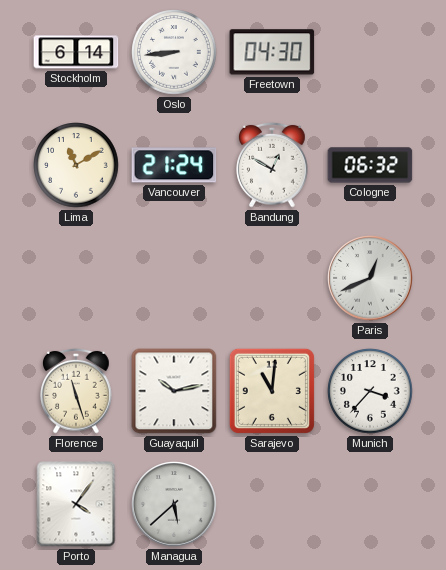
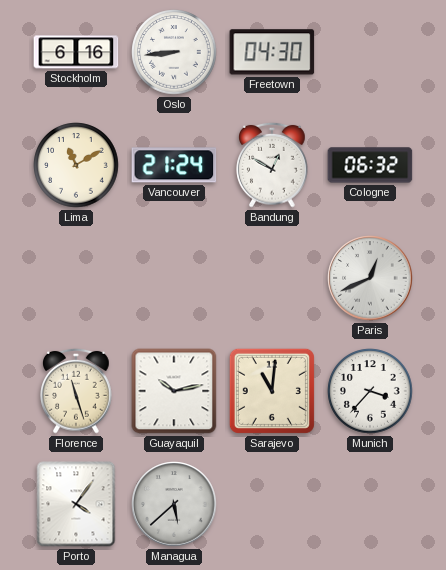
Stockholm: 6:14 -> 6:16
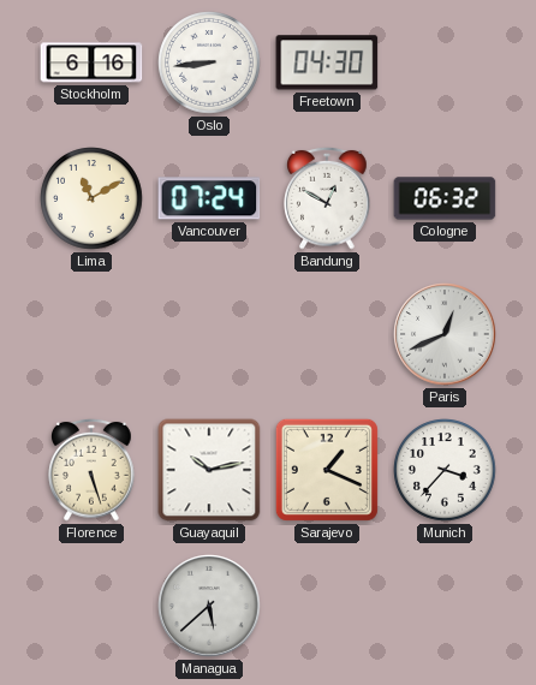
Vancouver: 21:24 -> 07:24
Florence: 11:27 -> 5:27
Sarajevo: 11:01 -> 1:19
Porto: 4:06 -> none
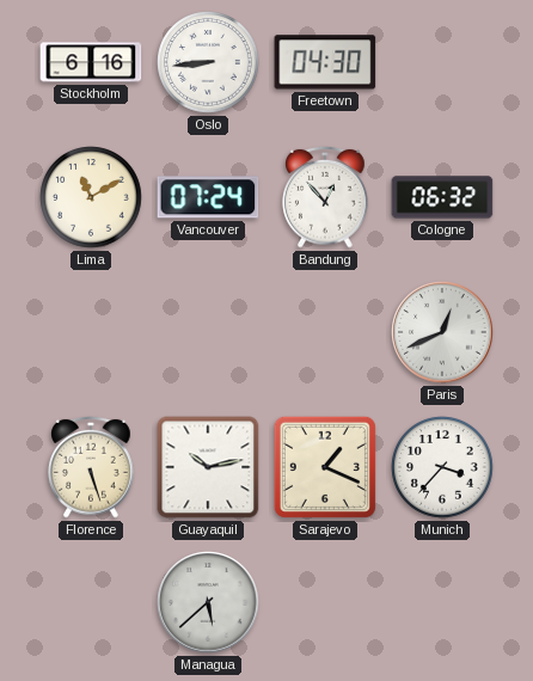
Bandung: 12:50 -> 12:53
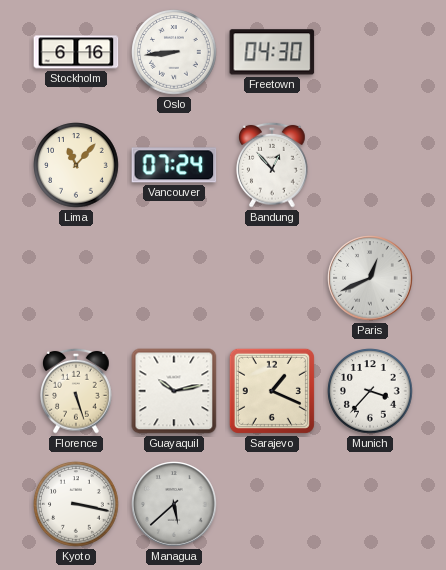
Lima: 11:10 -> 11:07
Cologne: 06:32 -> none
Kyoto: none -> 3:17
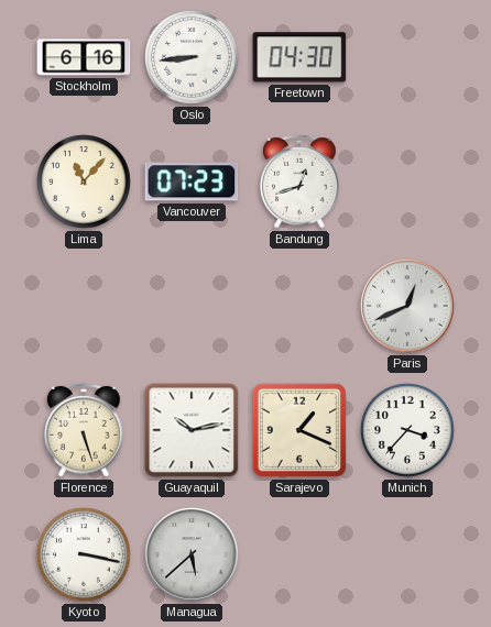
Vancouver: 07:24 -> 07:23
Bandung: 12:53 -> 12:42
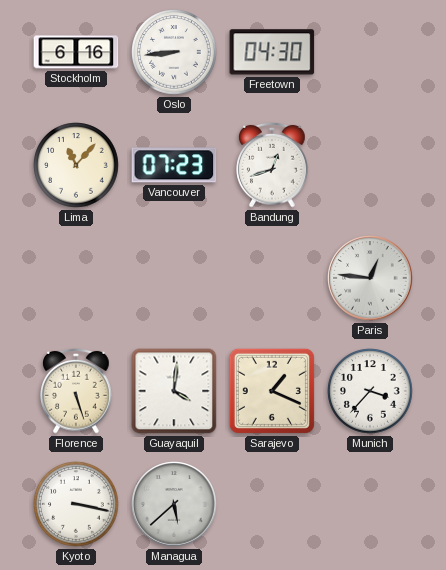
Paris: 12:41 -> 12:46
Guayaquil: 10:13 -> 4:01
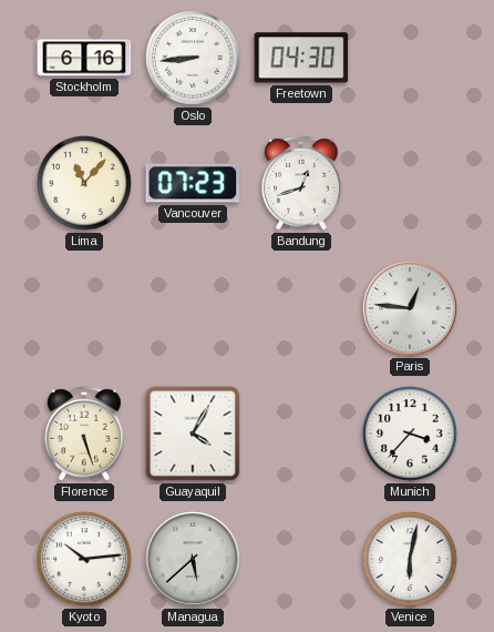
Guayaquil: 4:01 -> 4:05
Sarajevo: 1:19 -> none
Kyoto: 3:17 -> 10:14
Venice: none -> 6:02
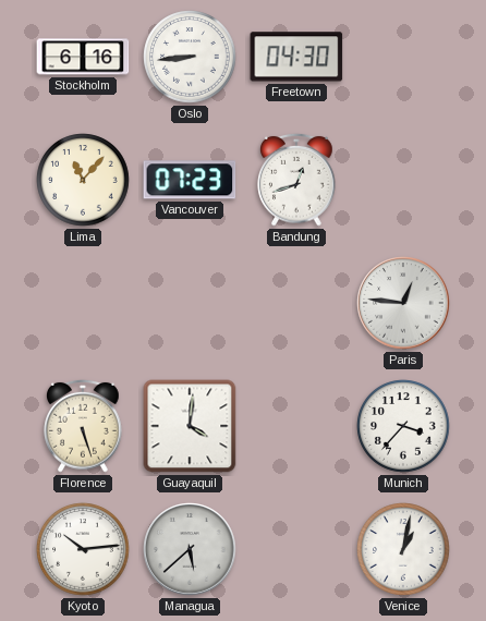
Guayaquil: 4:05 -> 4:01
Venice: 6:02 -> 1:02
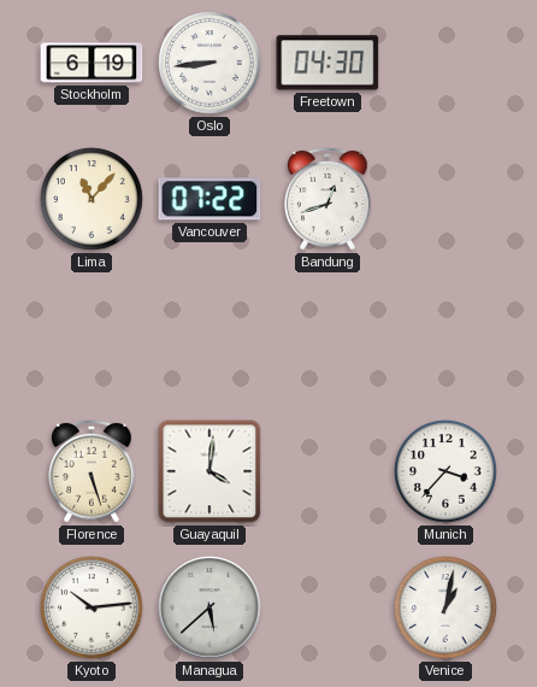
Stockholm: 6:16 -> 6:19
Vancouver: 07:23 -> 07:22
Paris: 12:46 -> none
